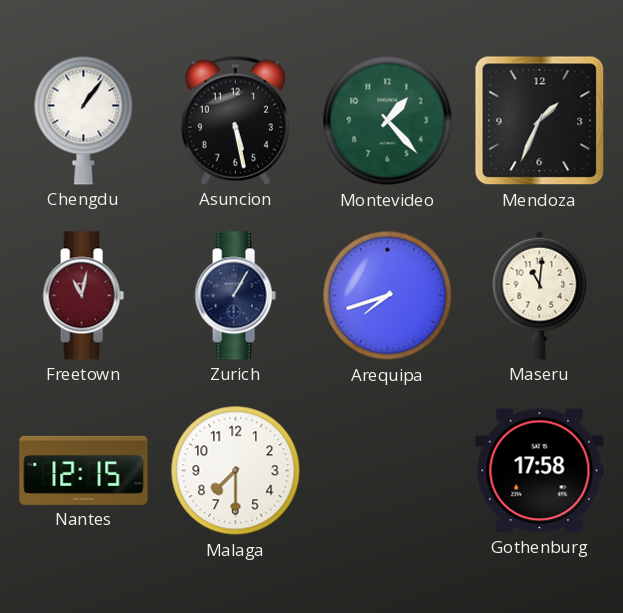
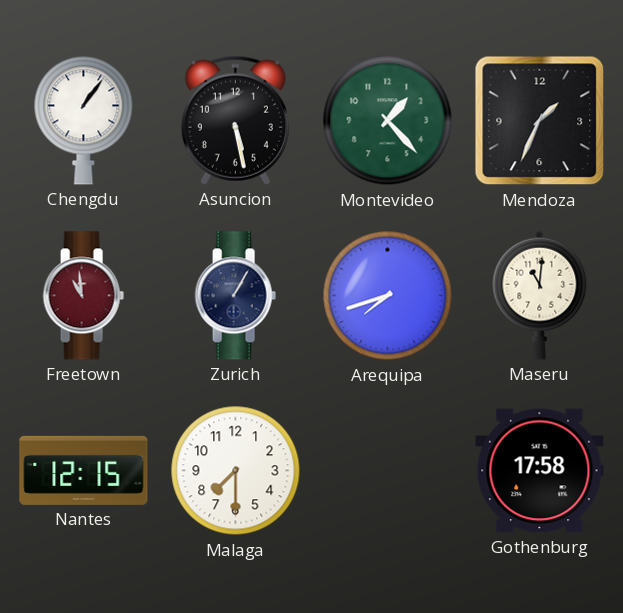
Freetown: 11:02 -> 10:59
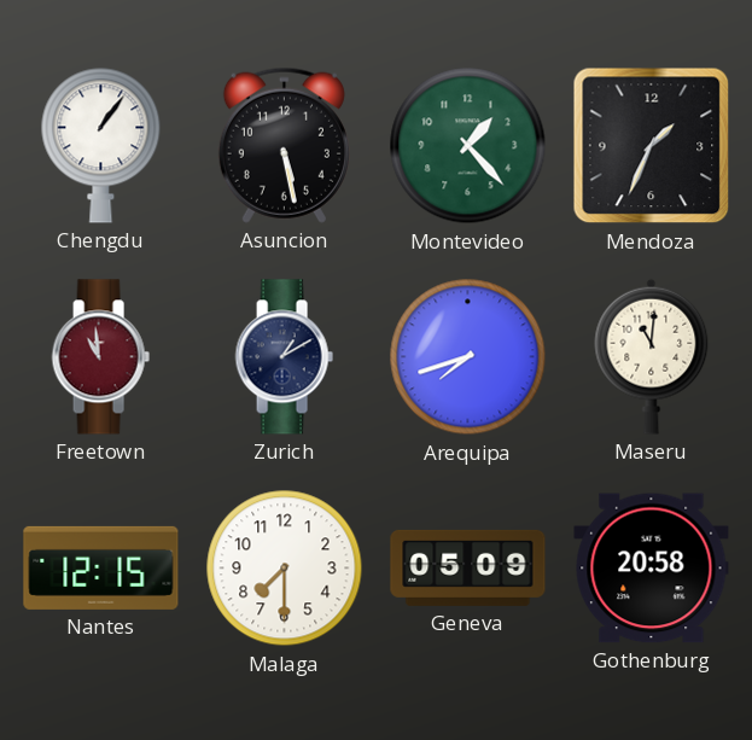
Zurich: 1:05 -> 1:10
Geneva: none -> 05:09
Gothenburg: 17:58 -> 20:58
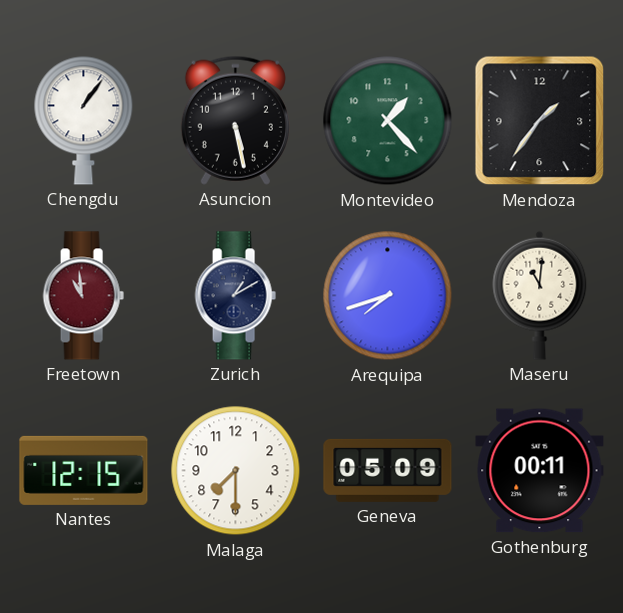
Mendoza: 1:34 -> 1:36
Gothenburg: 20:58 -> 00:11
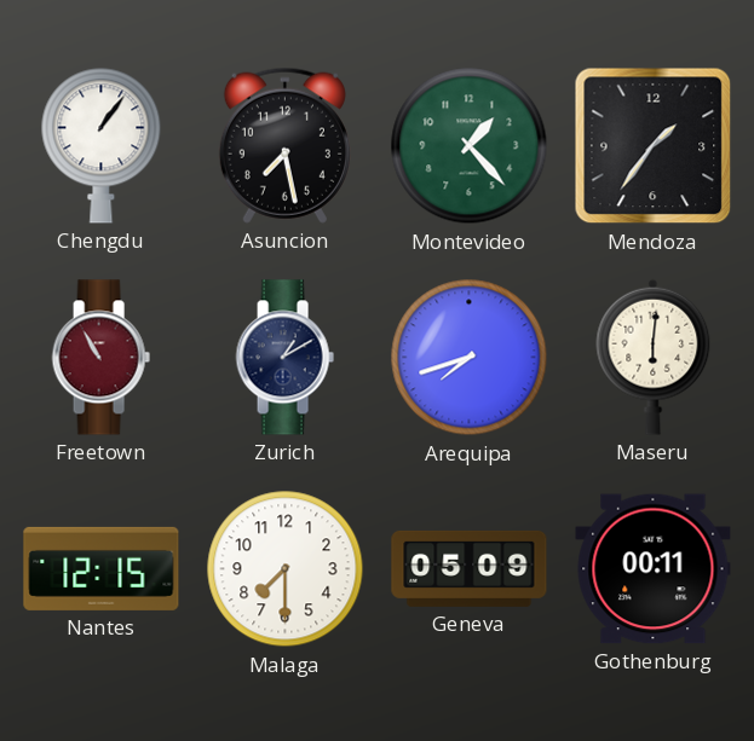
Asuncion: 5:28 -> 7:28
Freetown: 10:59 -> 10:55
Maseru: 11:01 -> 6:01
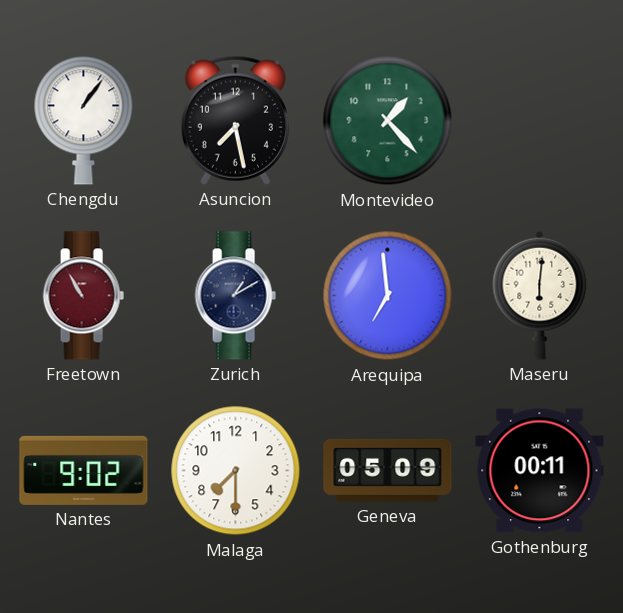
Mendoza: 1:36 -> none
Arequipa: 7:42 -> 6:59
Nantes: 12:15 -> 9:02
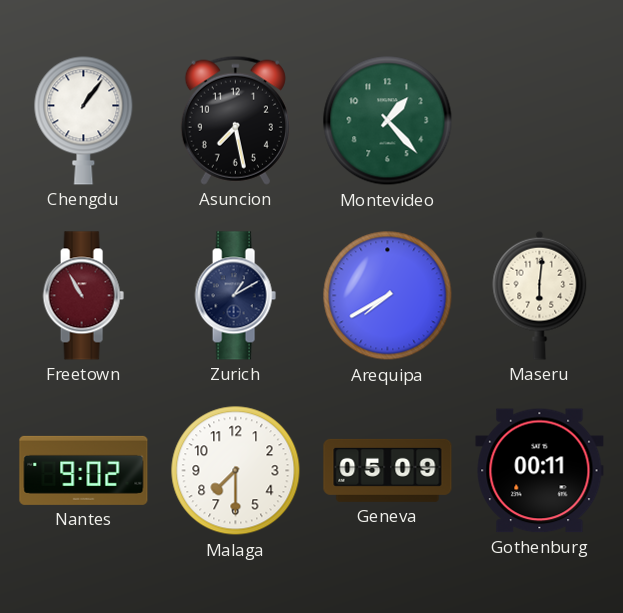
Arequipa: 6:59 -> 7:40
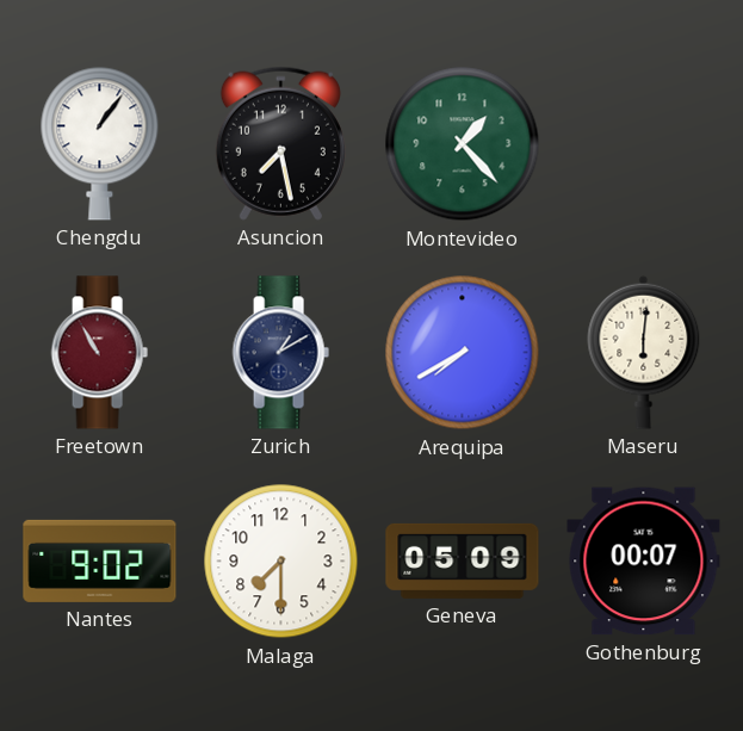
Gothenburg: 00:11 -> 00:07
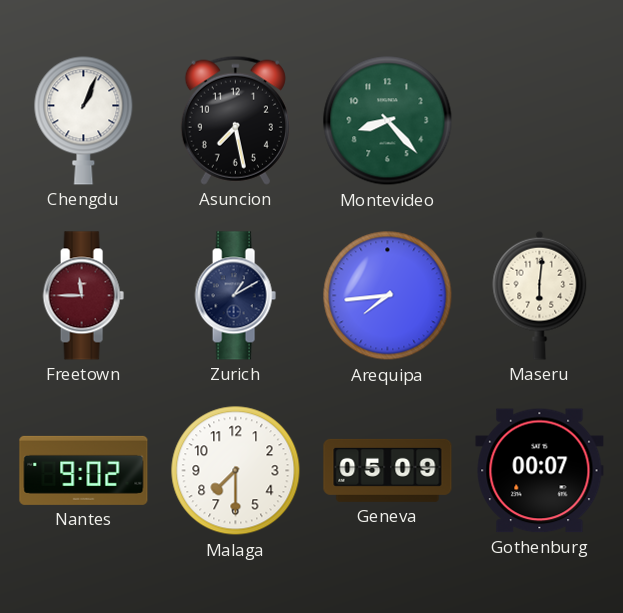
Chengdu: 1:06 -> 1:04
Montevideo: 1:23 -> 8:23
Freetown: 10:55 -> 11:45
Arequipa: 7:40 -> 7:44
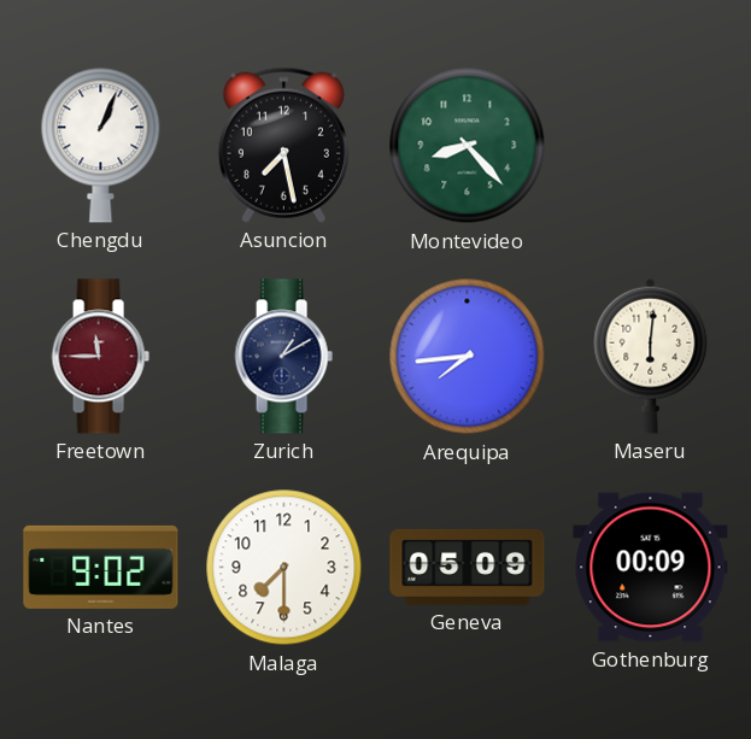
Gothenburg: 00:07 -> 00:09
